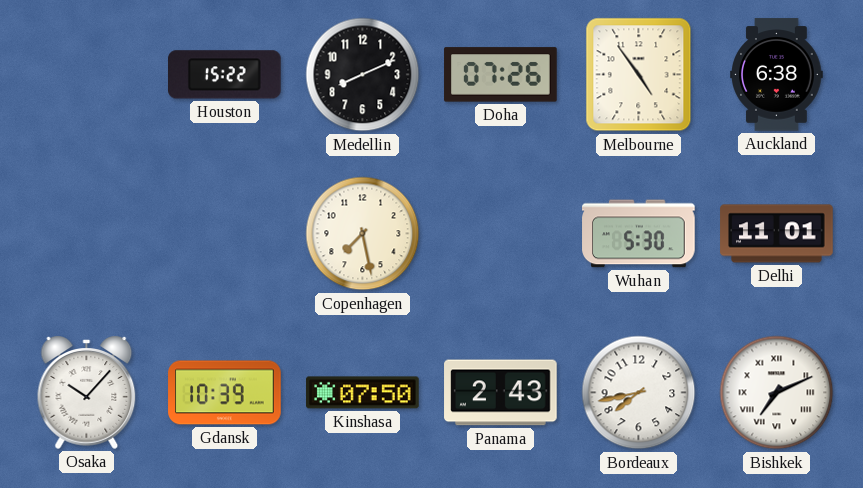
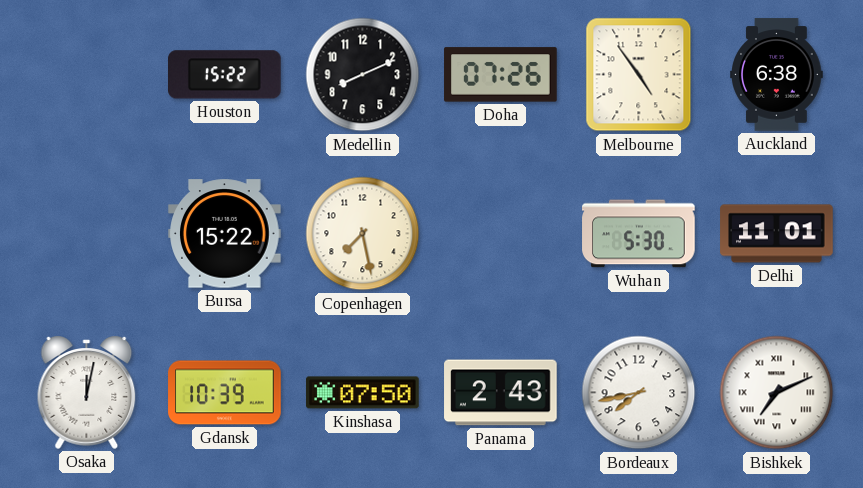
Bursa: none -> 15:22
Osaka: 10:07 -> 12:02
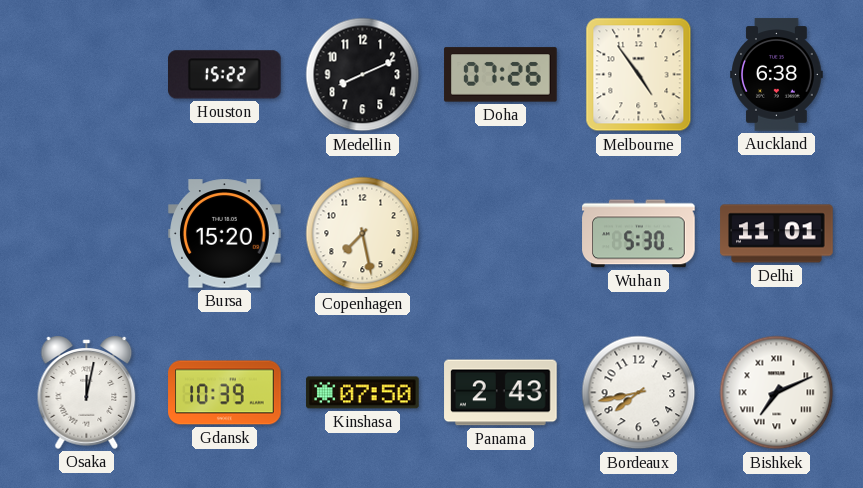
Bursa: 15:22 -> 15:20
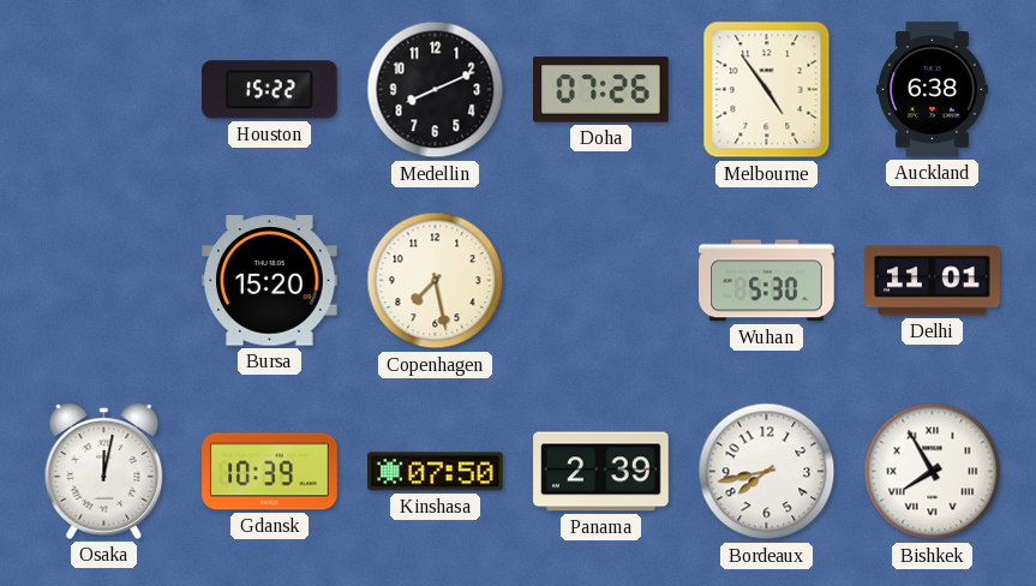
Panama: 2:43 -> 2:39
Bishkek: 7:11 -> 7:55
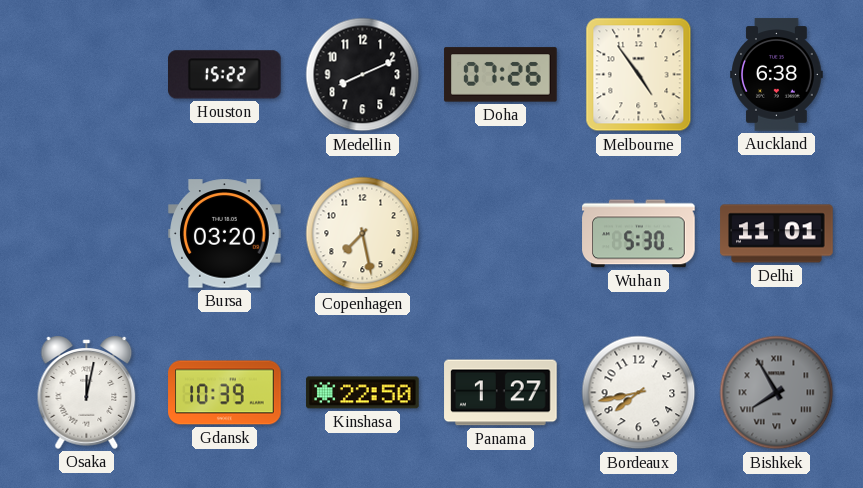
Bursa: 15:20 -> 03:20
Kinshasa: 07:50 -> 22:50
Panama: 2:39 -> 1:27
Bishkek dial: white -> grey
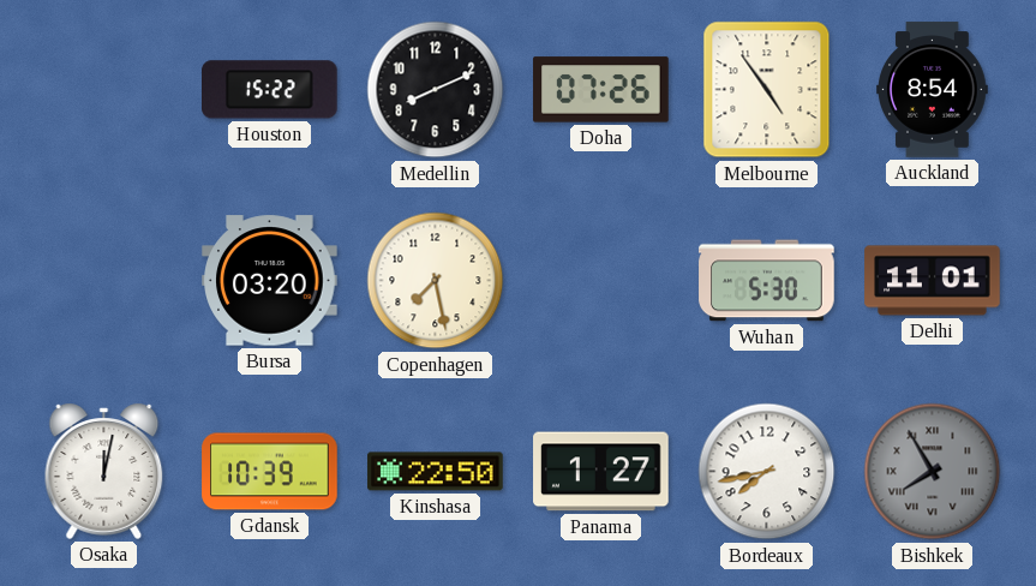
Auckland: 6:38 -> 8:54
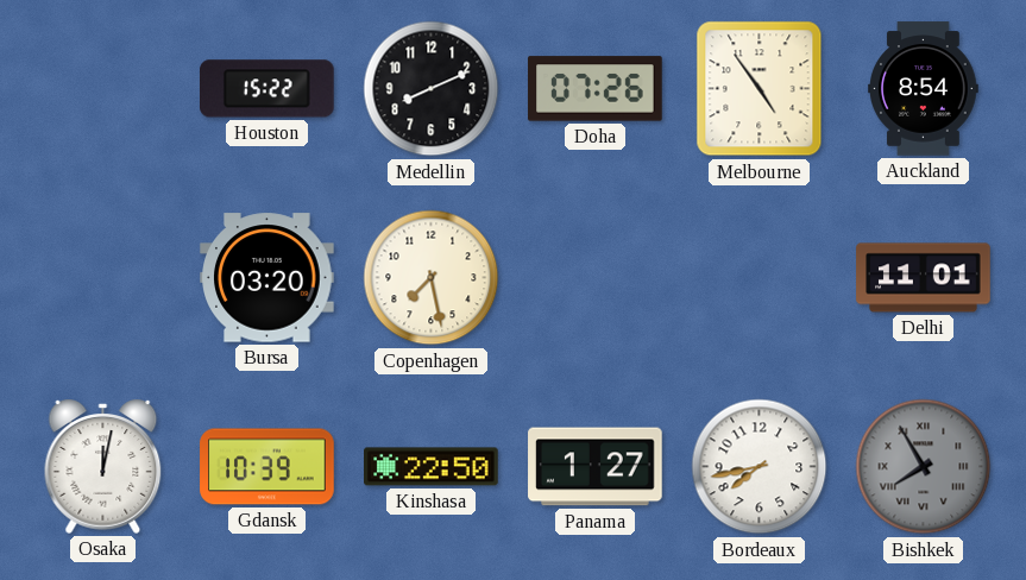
Wuhan: 5:30 -> none
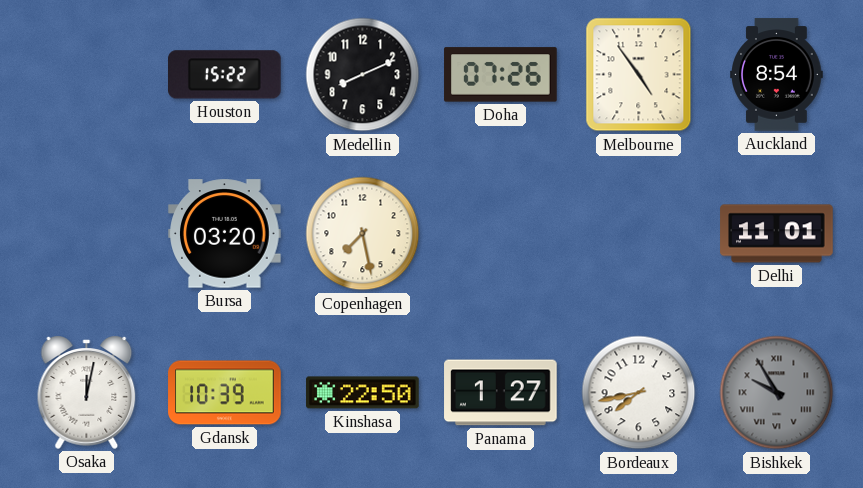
Bishkek: 7:55 -> 9:55
